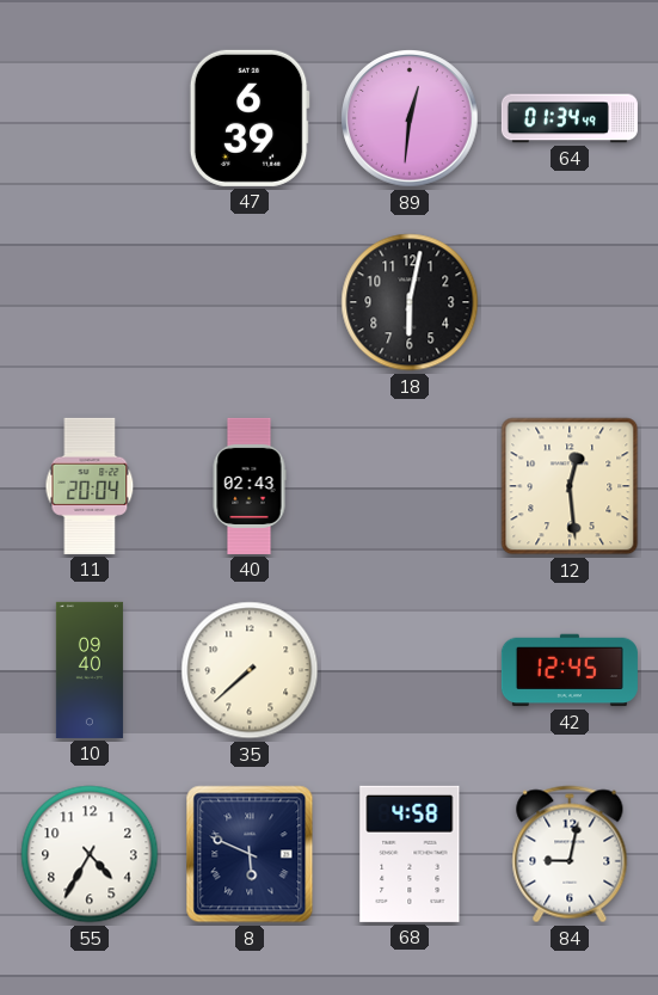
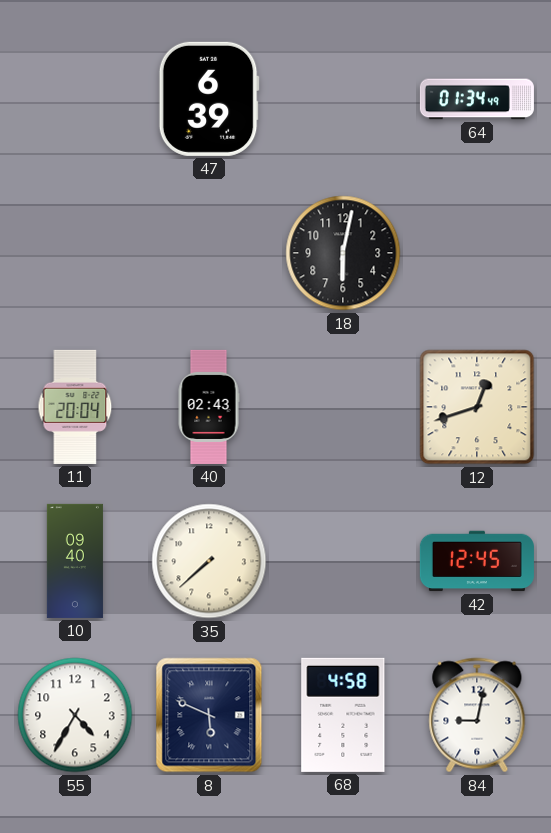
89: 12:31 -> none
12: 12:29 -> 12:42
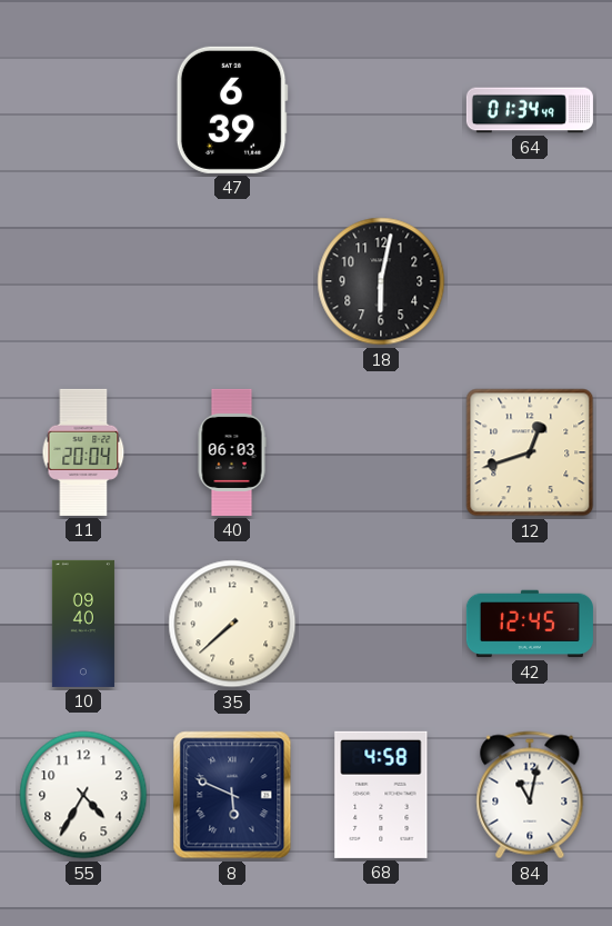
40: 02:43 -> 06:03
84: 9:02 -> 11:02
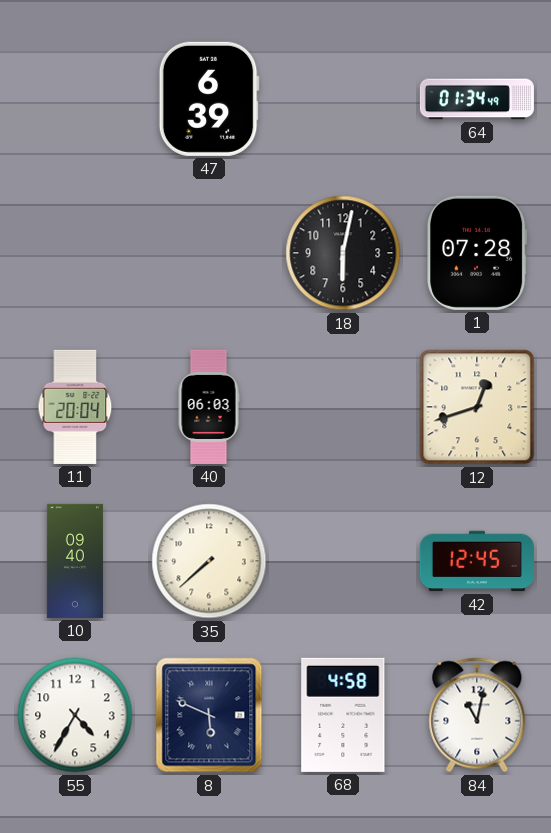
1: none -> 07:28
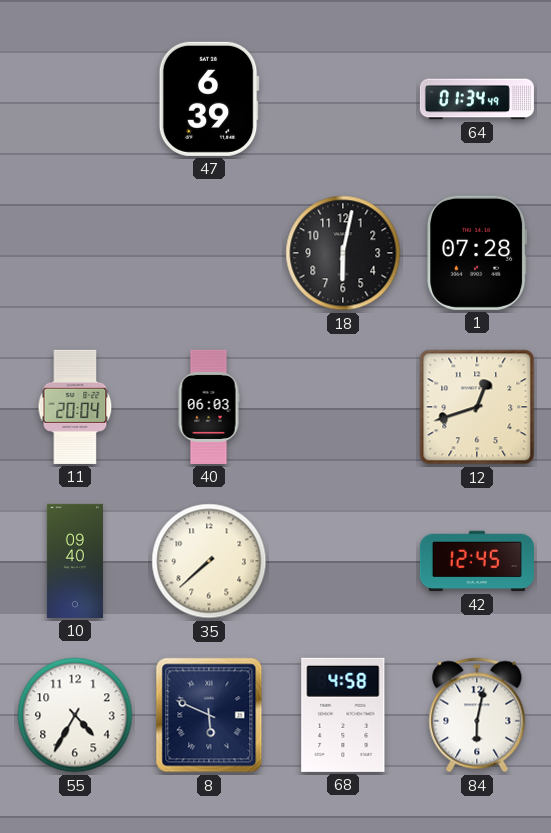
84: 11:02 -> 6:02
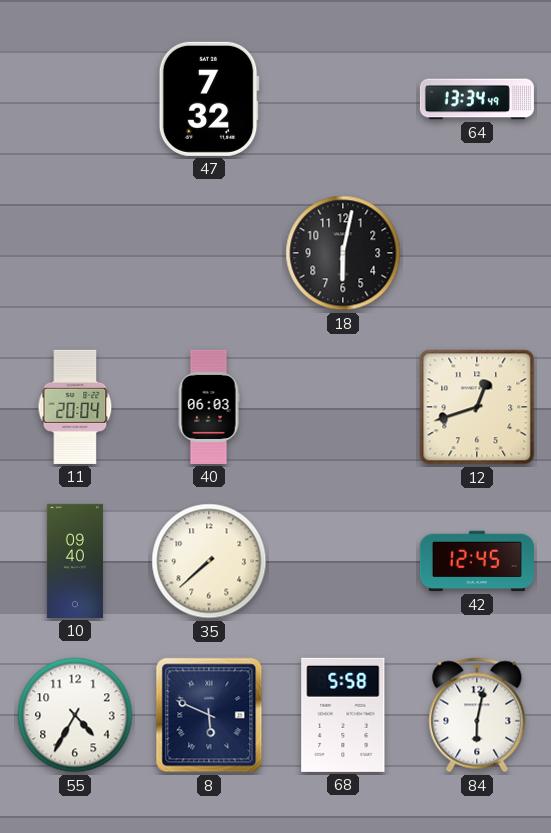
47: 6:39 -> 7:32
64: 01:34 -> 13:34
1: 07:28 -> none
68: 4:58 -> 5:58
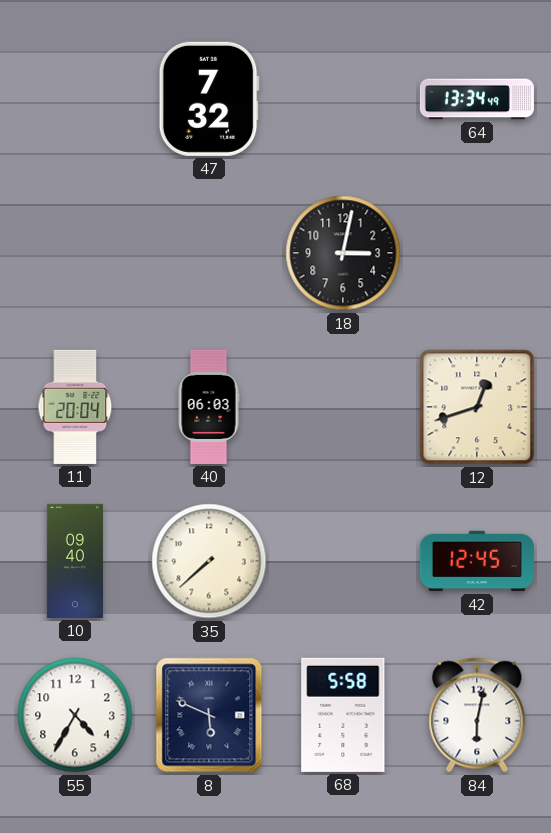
18: 6:02 -> 3:02
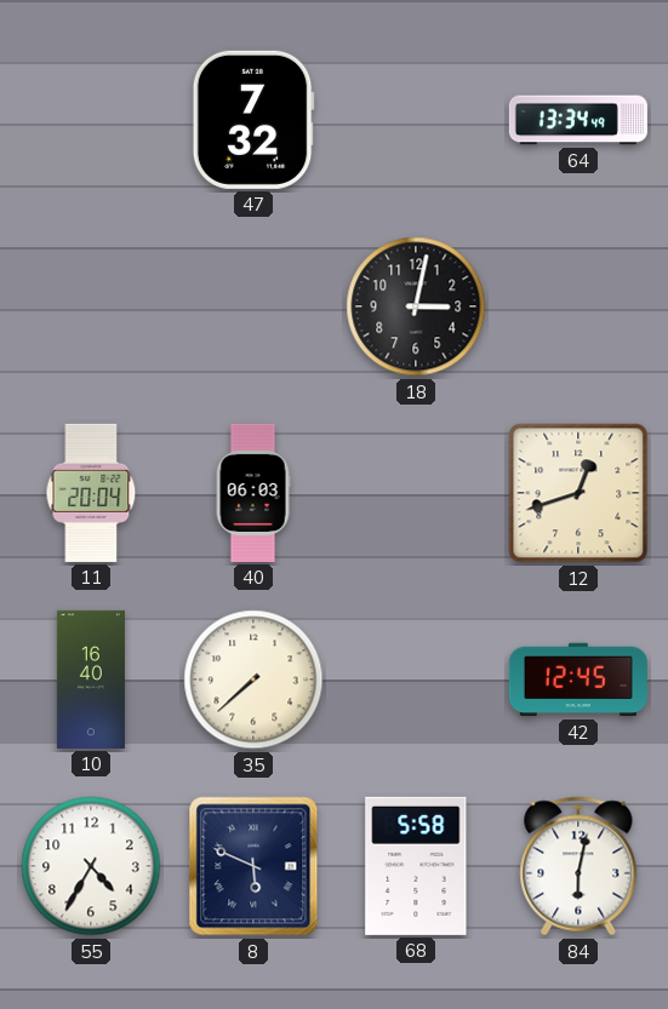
10: 09:40 -> 16:40
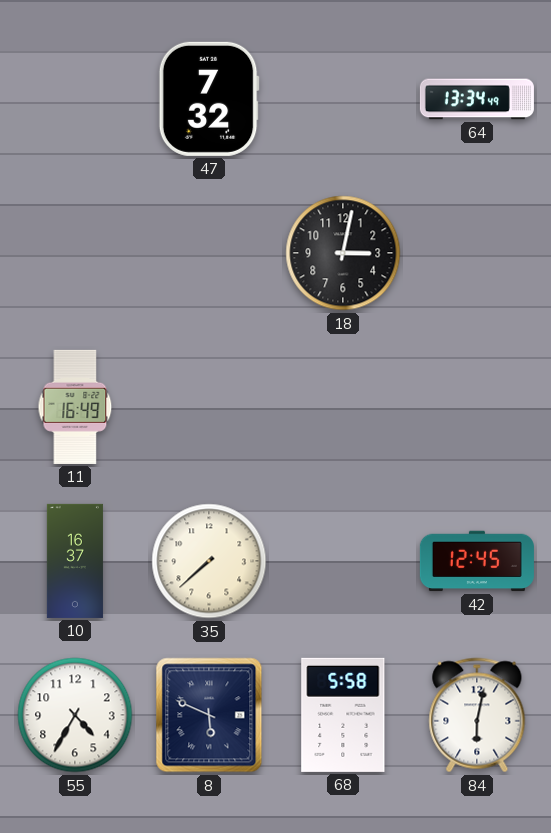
11: 20:04 -> 16:49
40: 06:03 -> none
12: 12:42 -> none
10: 16:40 -> 16:37
